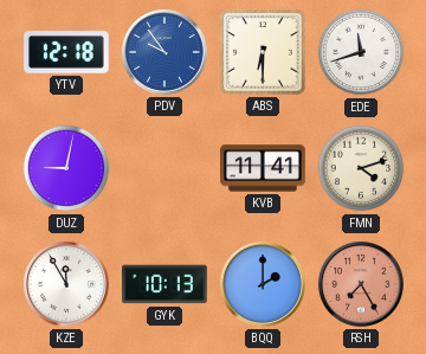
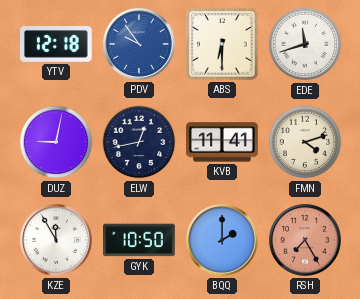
ELW: none -> 12:43
GYK: 10:13 -> 10:50
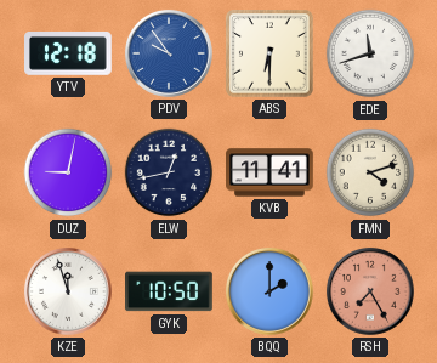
KZE: 11:55 -> 11:57
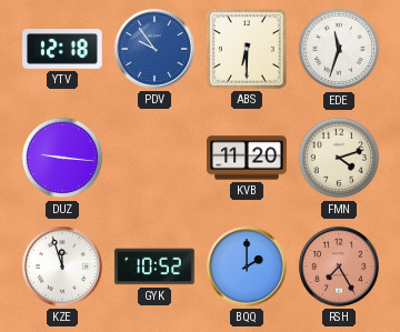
EDE: 11:42 -> 11:33
DUZ: 9:02 -> 9:16
ELW: 12:43 -> none
KVB: 11:41 -> 11:20
GYK: 10:50 -> 10:52
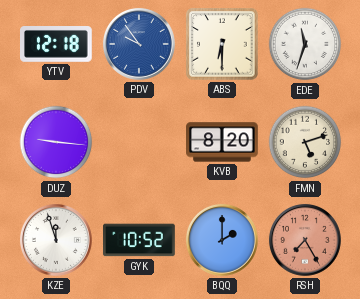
KVB: 11:20 -> 8:20
FMN: 4:12 -> 5:12
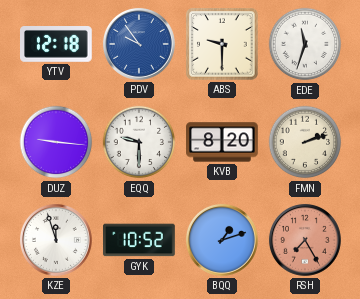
ABS: 6:30 -> 9:30
EQQ: none -> 9:30
FMN: 5:12 -> 2:12
BQQ: 2:00 -> 1:12
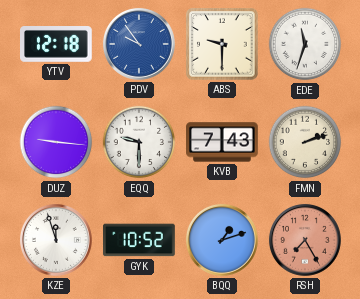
KVB: 8:20 -> 7:43
